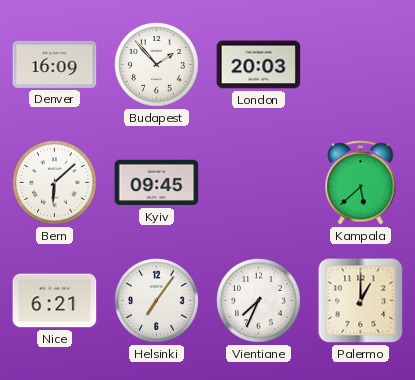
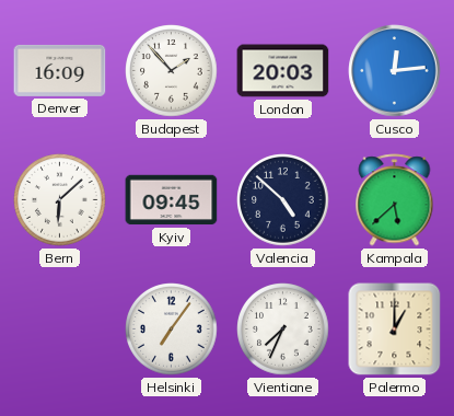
Cusco: none -> 12:14
Valencia: none -> 4:52
Nice: 6:21 -> none
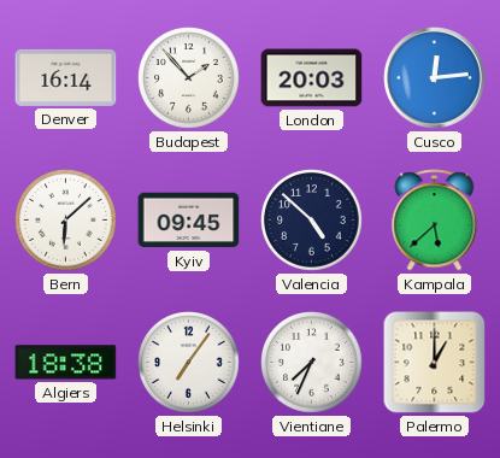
Denver: 16:09 -> 16:14
Algiers: none -> 18:38
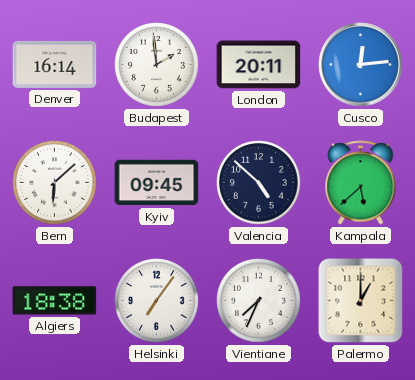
Budapest: 1:53 -> 1:59
London: 20:03 -> 20:11
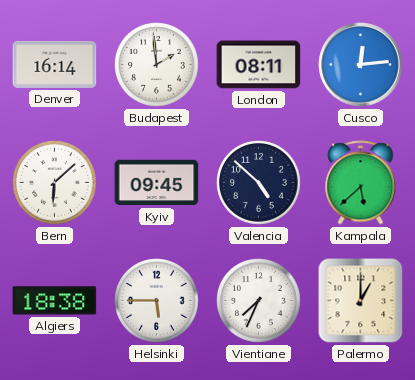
London: 20:11 -> 08:11
Helsinki: 7:06 -> 5:45
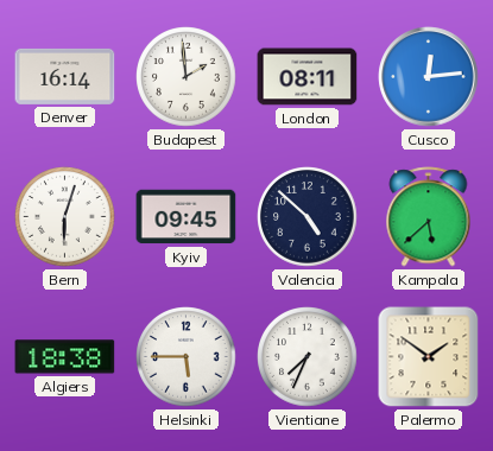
Bern: 6:08 -> 6:03
Palermo: 1:00 -> 1:51
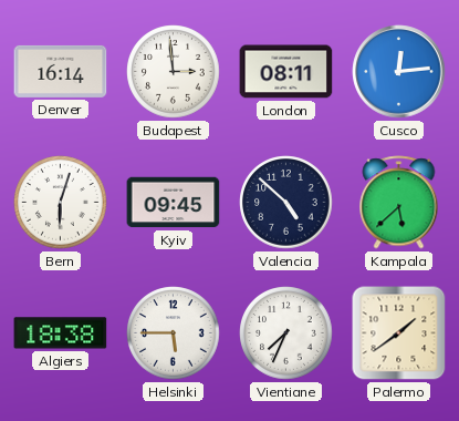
Budapest: 1:59 -> 2:59
Palermo: 1:51 -> 1:39
